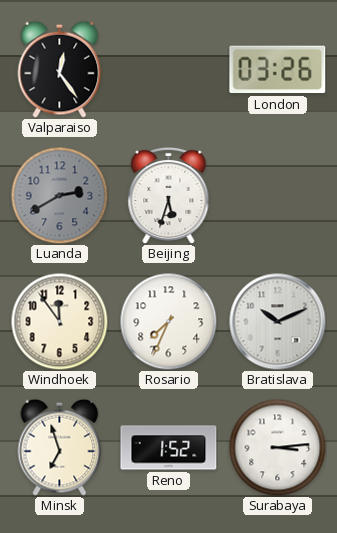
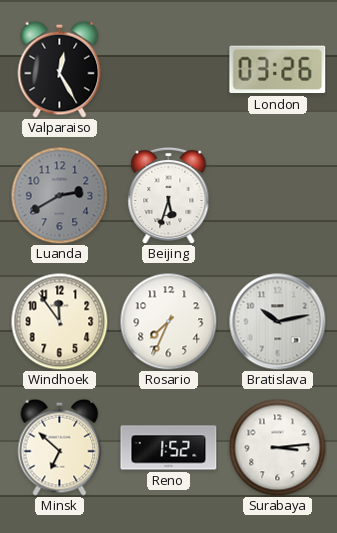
Valparaiso: 12:24 -> 12:25
Bratislava: 10:11 -> 10:13
Minsk: 6:57 -> 6:52
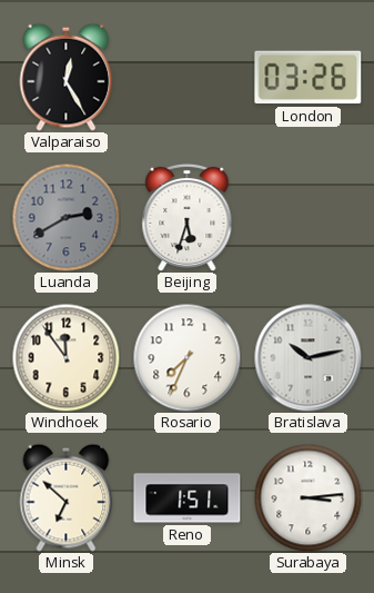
Reno: 1:52 -> 1:51
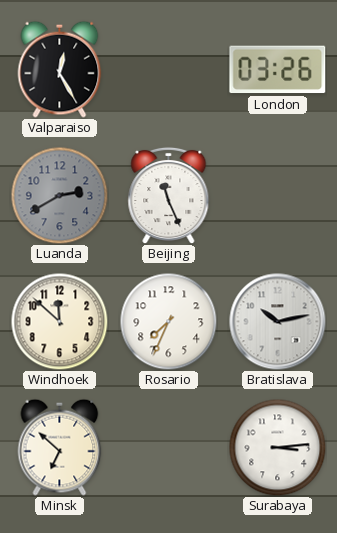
Beijing: 5:33 -> 11:26
Windhoek: 11:54 -> 11:52
Reno: 1:51 -> none
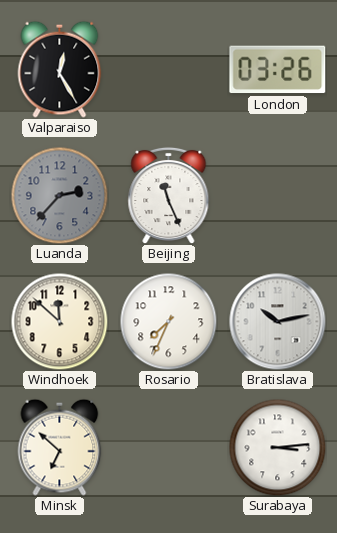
Luanda: 2:40 -> 2:37
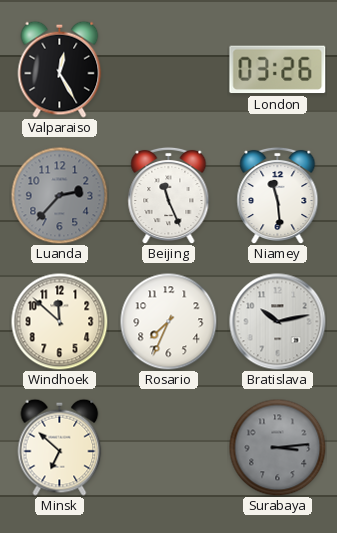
Niamey: none -> 11:29
Surabaya dial: white -> grey
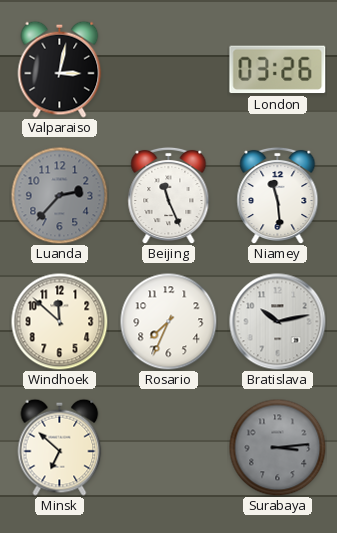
Valparaiso: 12:25 -> 3:02
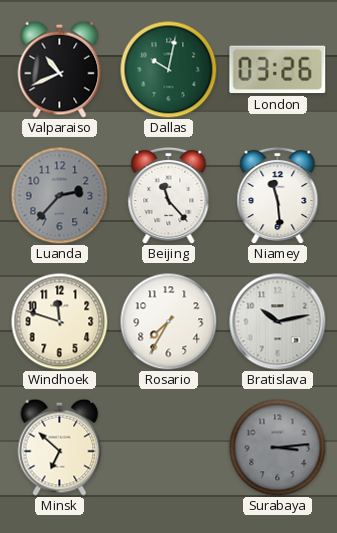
Valparaiso: 3:02 -> 10:41
Dallas: none -> 10:02
Beijing: 11:26 -> 11:23
Windhoek: 11:52 -> 11:48
Rosario: 7:34 -> 7:35
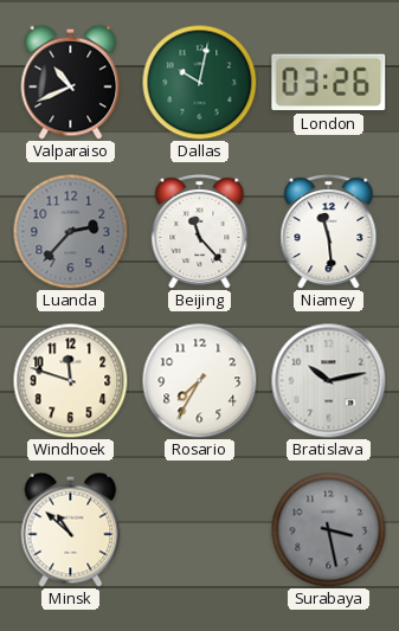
Minsk: 6:52 -> 10:52
Surabaya: 3:14 -> 3:28
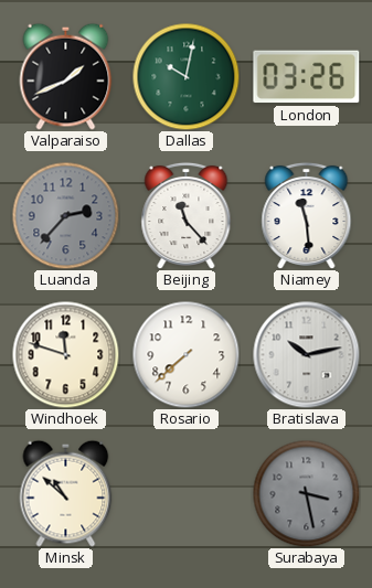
Valparaiso: 10:41 -> 1:41
Rosario: 7:35 -> 7:38
